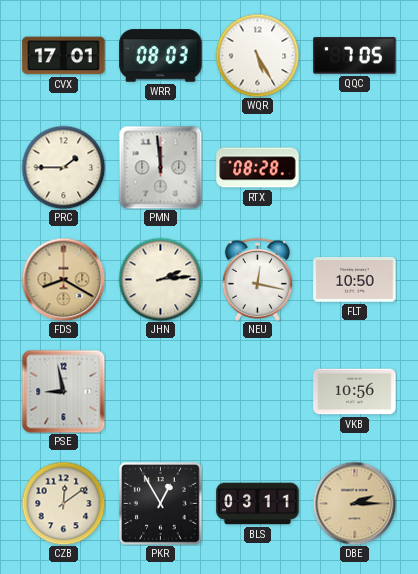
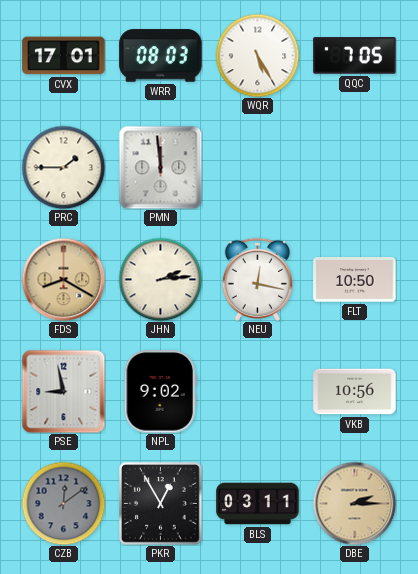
RTX: 08:28 -> none
NPL: none -> 9:02
CZB dial: cream -> grey
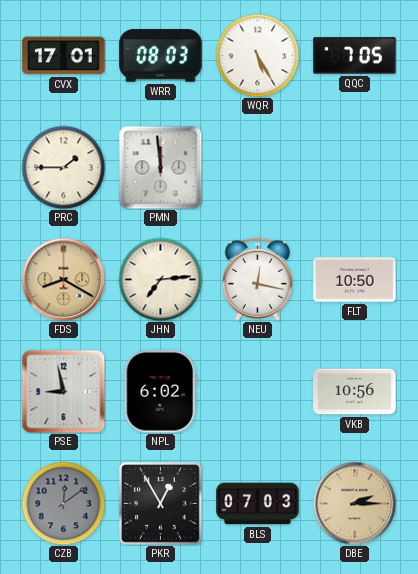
JHN: 2:14 -> 7:14
NPL: 9:02 -> 6:02
BLS: 03:11 -> 07:03
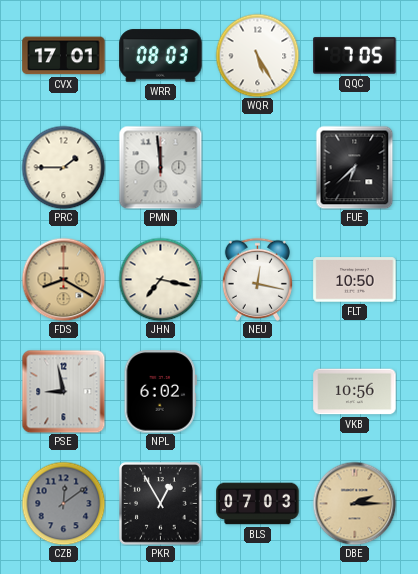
FUE: none -> 6:38
JHN: 7:14 -> 7:17
